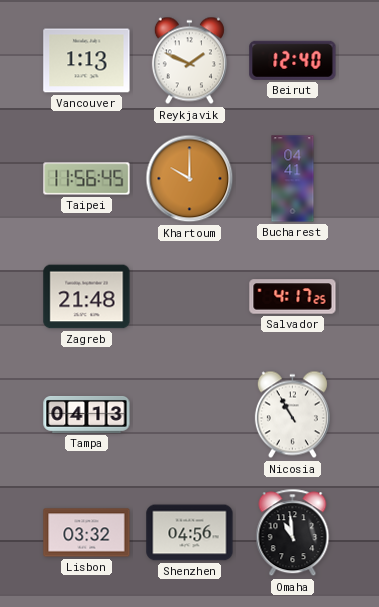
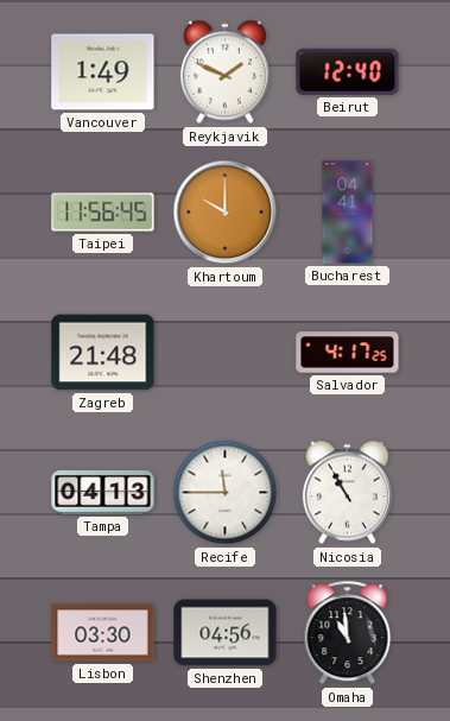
Vancouver: 1:13 -> 1:49
Recife: none -> 11:45
Lisbon: 03:32 -> 03:30
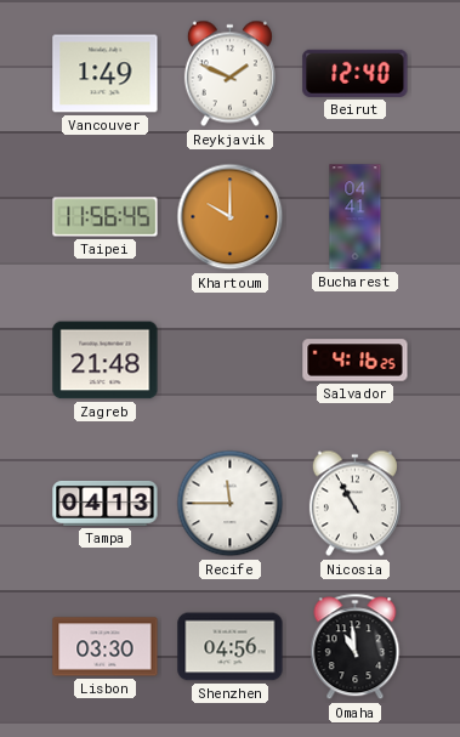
Salvador: 4:17 -> 4:16
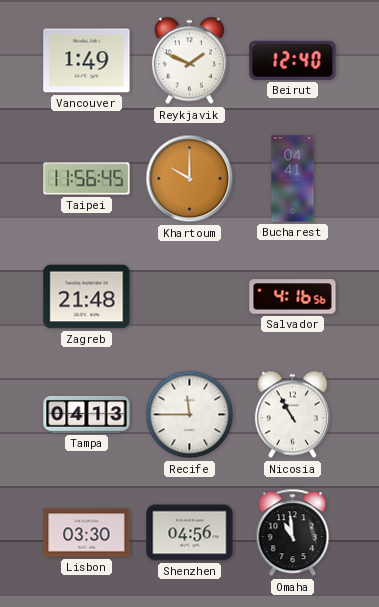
Salvador: 4:16:25 -> 4:16:56
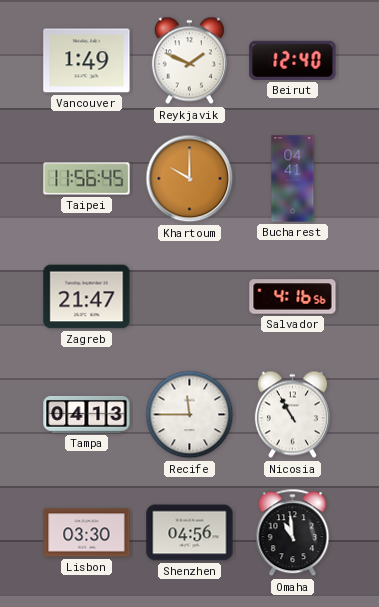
Zagreb: 21:48 -> 21:47
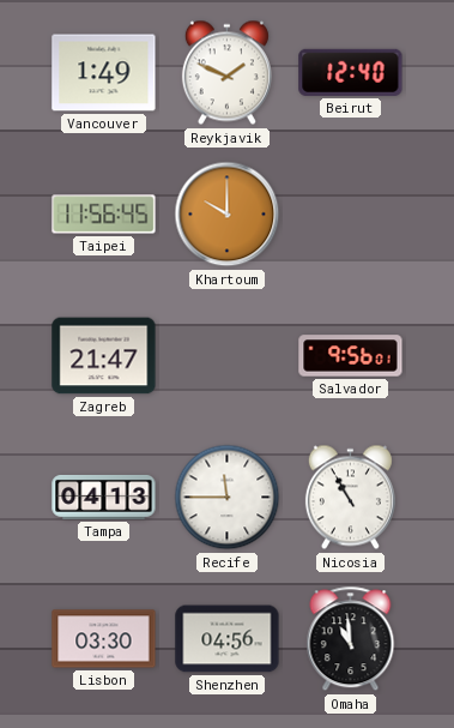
Bucharest: 04:41 -> none
Salvador: 4:16 -> 9:56
